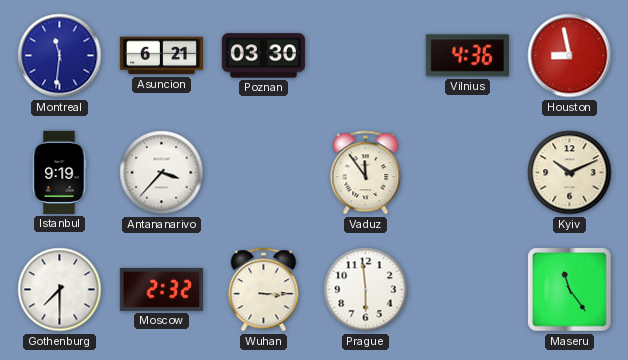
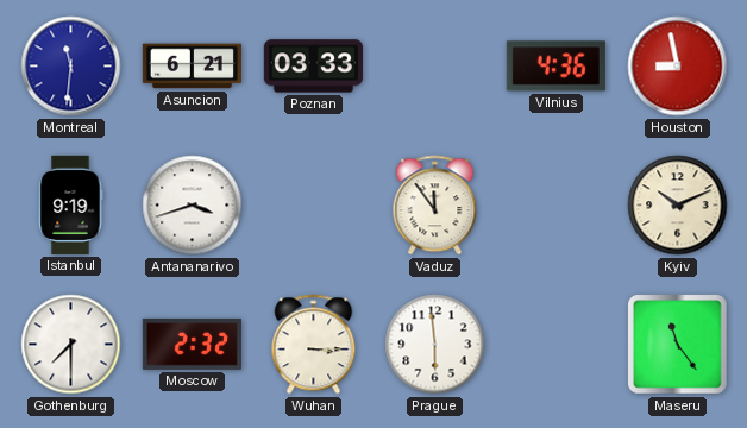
Poznan: 03:30 -> 03:33
Antananarivo: 3:37 -> 3:42
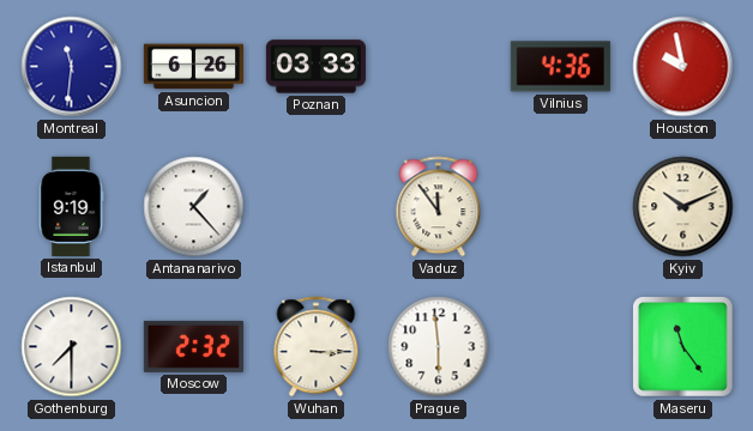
Asuncion: 6:21 -> 6:26
Houston: 8:58 -> 9:58
Antananarivo: 3:42 -> 1:23
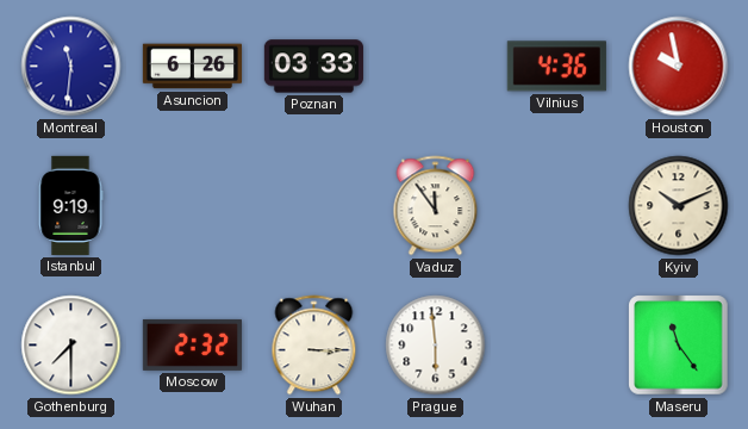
Antananarivo: 1:23 -> none
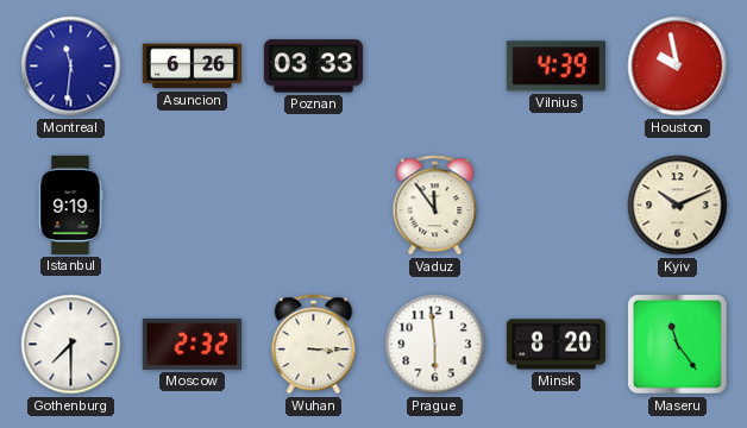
Vilnius: 4:36 -> 4:39
Minsk: none -> 8:20
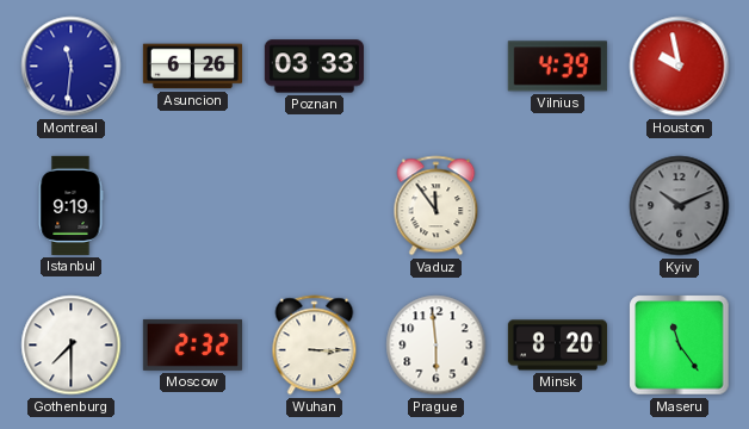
Kyiv dial: cream -> grey
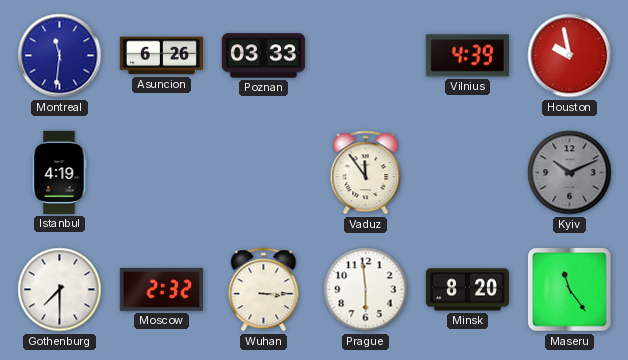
Istanbul: 9:19 -> 4:19
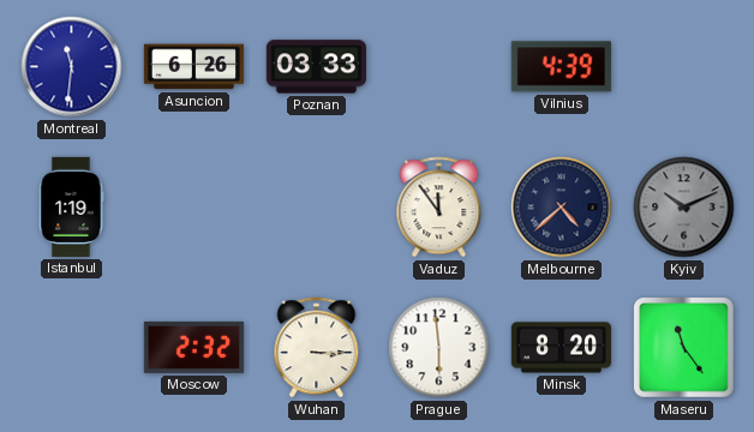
Houston: 9:58 -> none
Istanbul: 4:19 -> 1:19
Melbourne: none -> 4:38
Gothenburg: 7:30 -> none
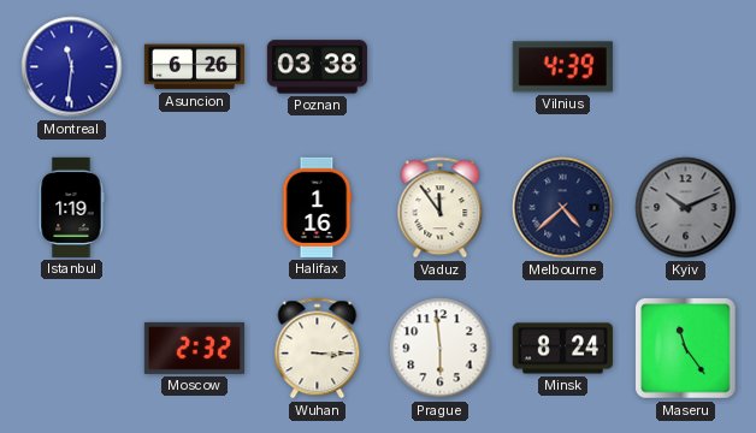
Poznan: 03:33 -> 03:38
Halifax: none -> 1:16
Minsk: 8:20 -> 8:24
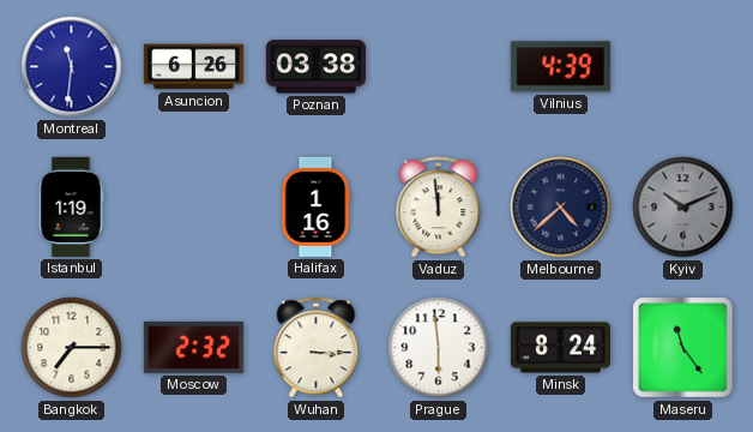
Vaduz: 11:54 -> 11:59
Bangkok: none -> 7:15
